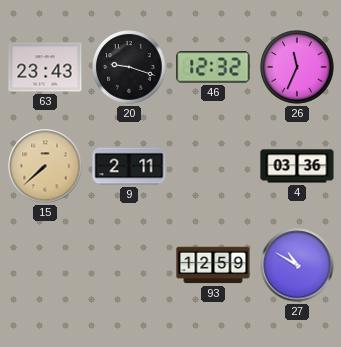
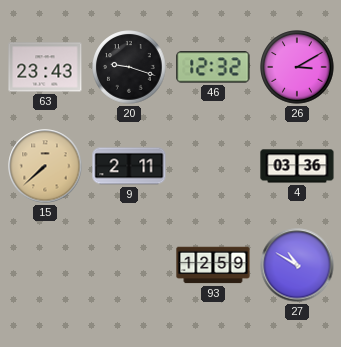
26: 11:34 -> 3:10
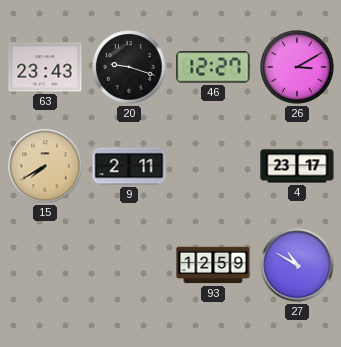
46: 12:32 -> 12:27
15: 7:38 -> 7:40
4: 03:36 -> 23:17
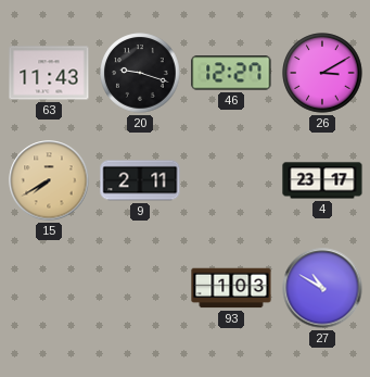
63: 23:43 -> 11:43
93: 12:59 -> 1:03
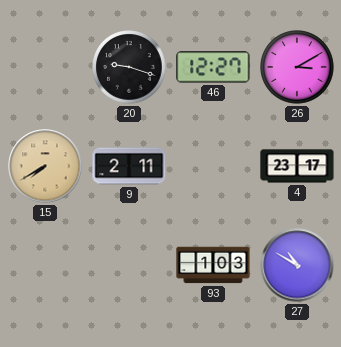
63: 11:43 -> none
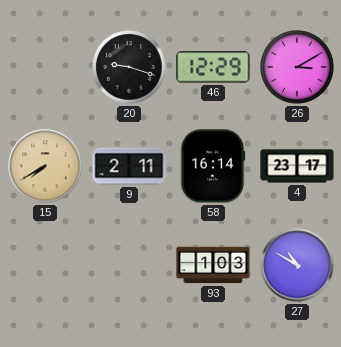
46: 12:27 -> 12:29
58: none -> 16:14
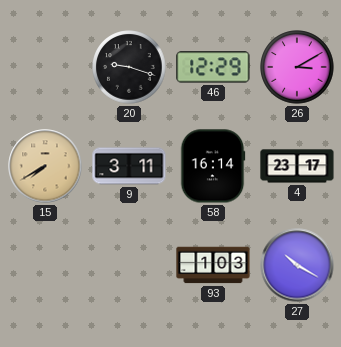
9: 2:11 -> 3:11
27: 10:50 -> 10:20
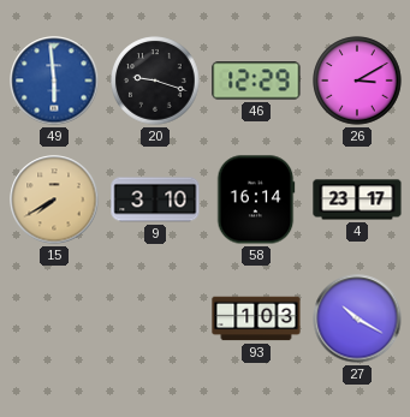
49: none -> 5:59
9: 3:11 -> 3:10
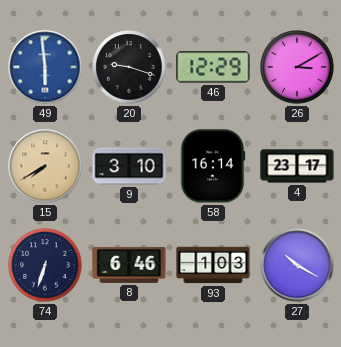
74: none -> 6:33
8: none -> 6:46
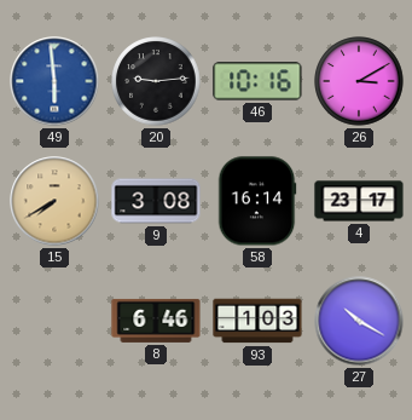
20: 9:18 -> 9:14
46: 12:29 -> 10:16
9: 3:10 -> 3:08
74: 6:33 -> none
